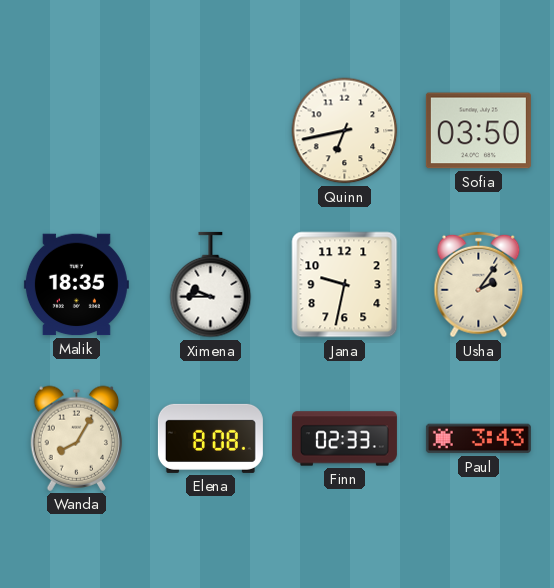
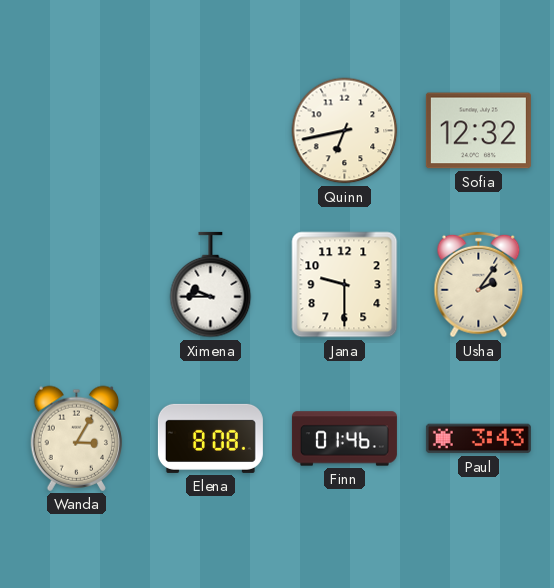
Sofia: 03:50 -> 12:32
Malik: 18:35 -> none
Jana: 9:32 -> 9:30
Wanda: 8:05 -> 3:05
Finn: 02:33 -> 01:46
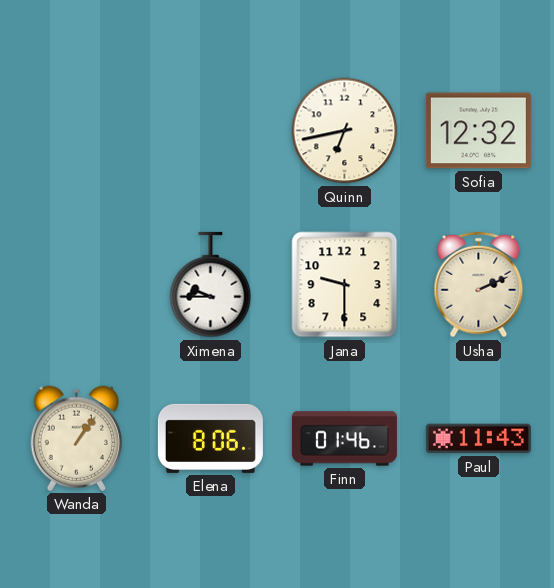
Usha: 2:06 -> 2:11
Wanda: 3:05 -> 1:06
Elena: 8:08 -> 8:06
Paul: 3:43 -> 11:43
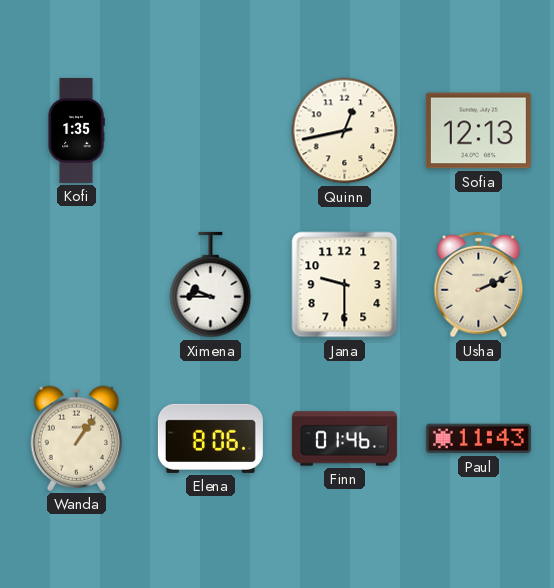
Kofi: none -> 1:35
Quinn: 6:43 -> 12:43
Sofia: 12:32 -> 12:13
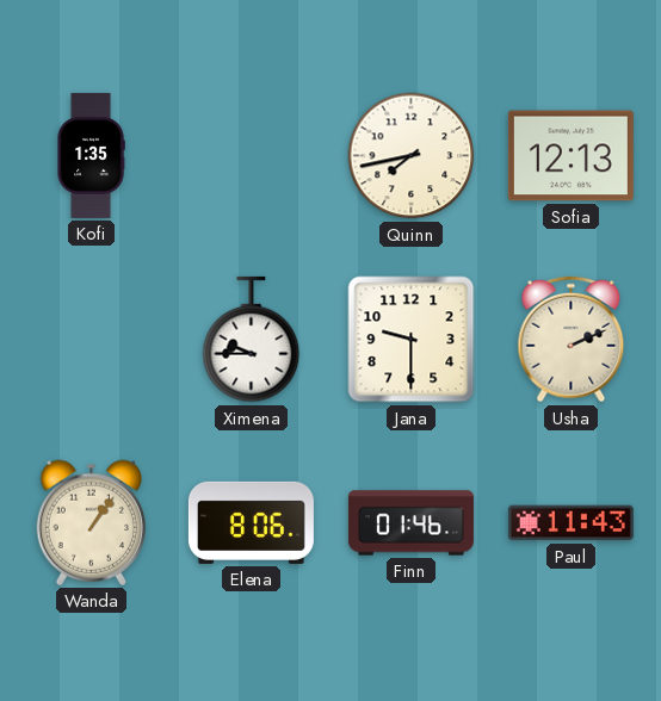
Quinn: 12:43 -> 7:43
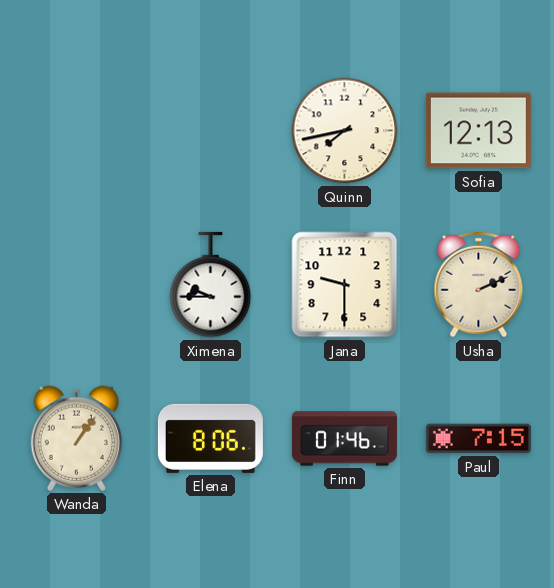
Kofi: 1:35 -> none
Paul: 11:43 -> 7:15
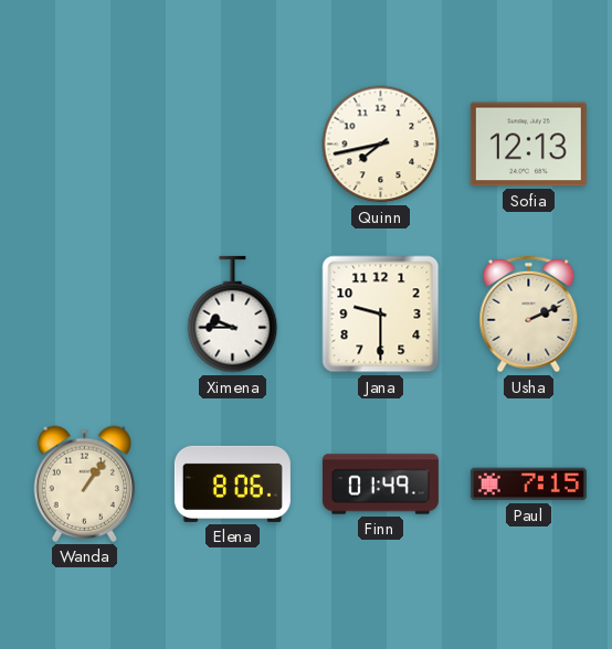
Finn: 01:46 -> 01:49
